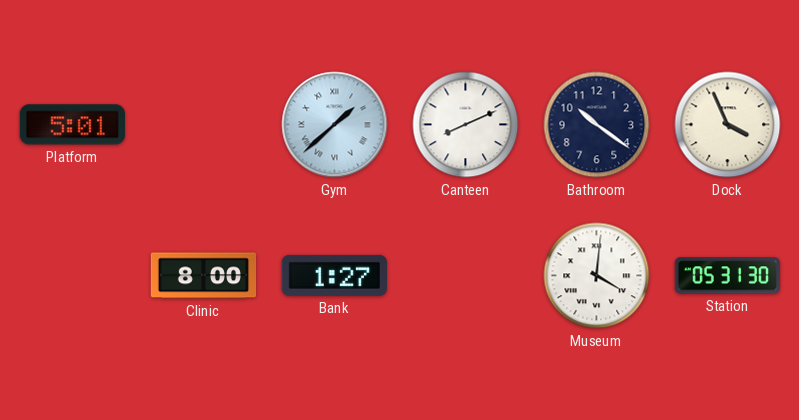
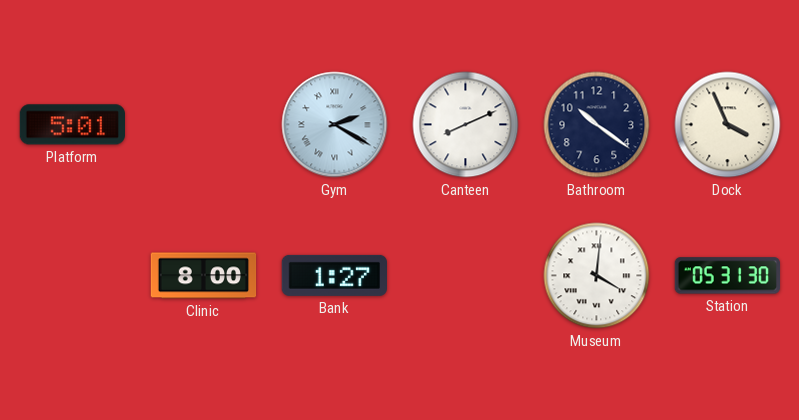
Gym: 1:38 -> 2:20
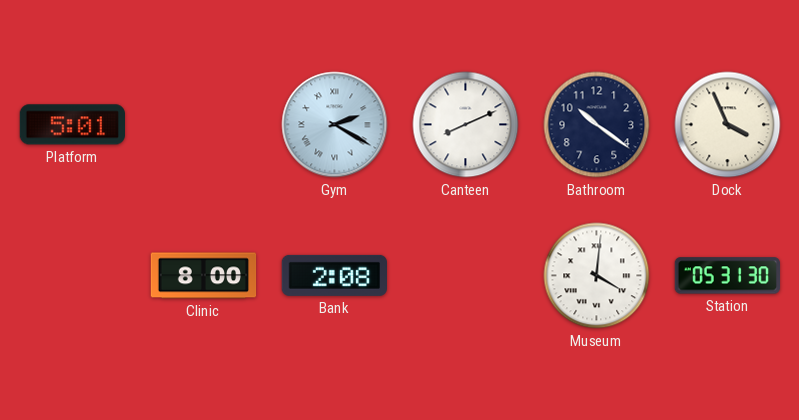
Bank: 1:27 -> 2:08
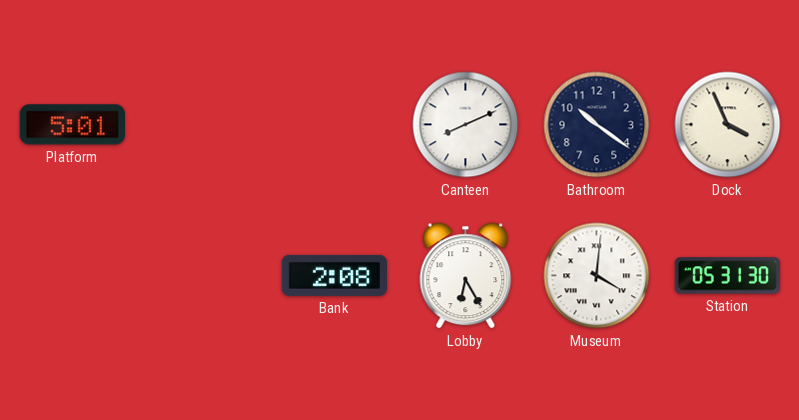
Gym: 2:20 -> none
Clinic: 8:00 -> none
Lobby: none -> 6:25
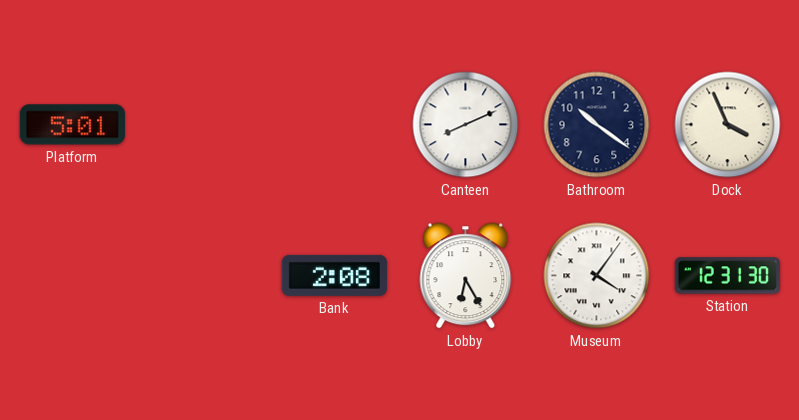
Museum: 4:01 -> 4:06
Station: 05:31 -> 12:31
